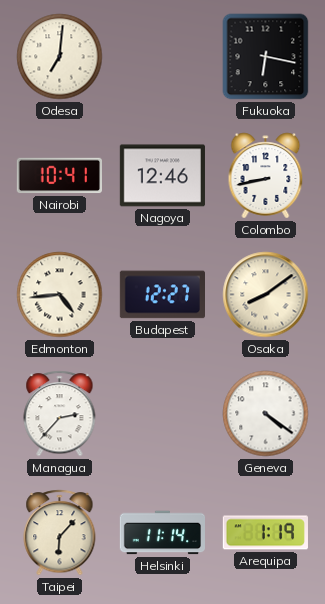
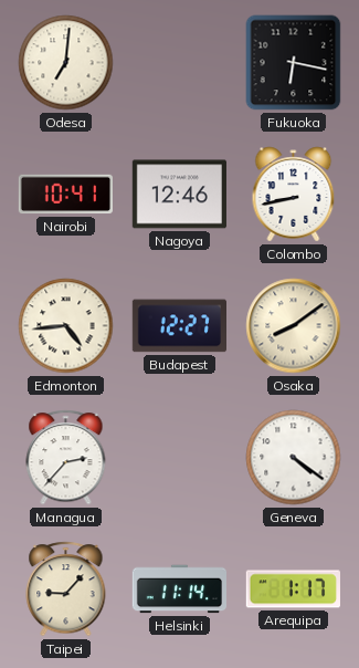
Taipei: 6:07 -> 9:07
Arequipa: 1:19 -> 1:17
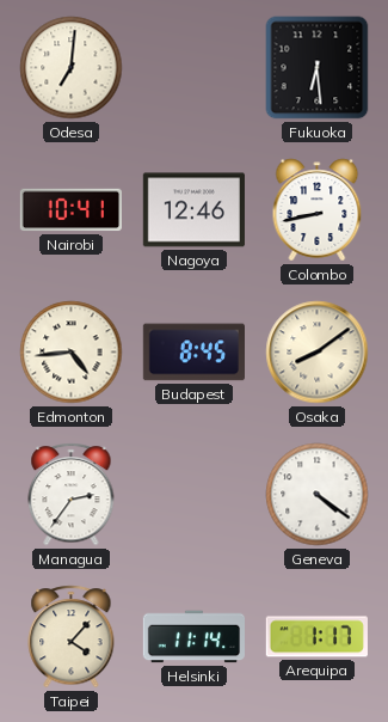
Fukuoka: 6:17 -> 6:29
Budapest: 12:27 -> 8:45
Managua: 2:37 -> 2:36
Taipei: 9:07 -> 4:07
